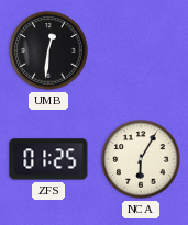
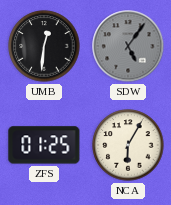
SDW: none -> 5:06
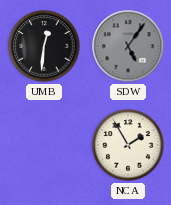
ZFS: 01:25 -> none
NCA: 6:05 -> 1:55
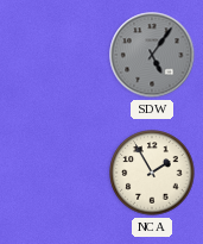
UMB: 12:31 -> none
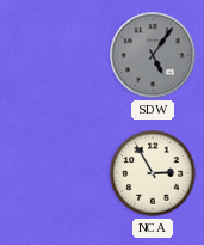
NCA: 1:55 -> 2:55
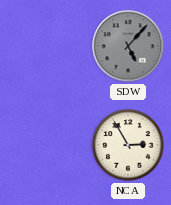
SDW: 5:06 -> 5:07
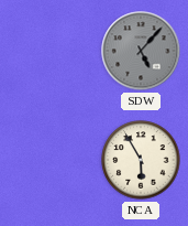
NCA: 2:55 -> 5:55
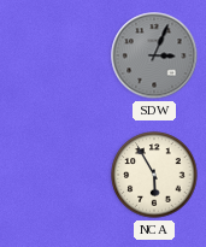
SDW: 5:07 -> 3:04
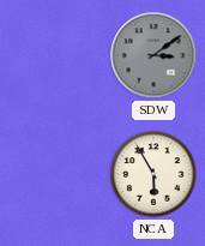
SDW: 3:04 -> 3:09
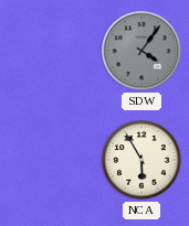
SDW: 3:09 -> 4:06
